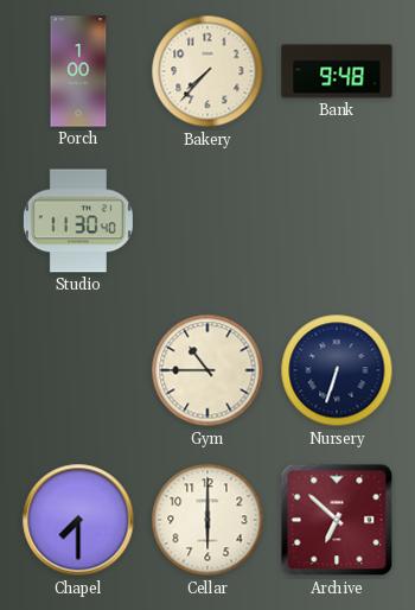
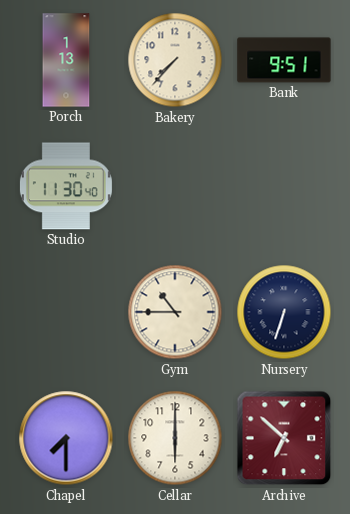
Porch: 1:00 -> 1:13
Bank: 9:48 -> 9:51
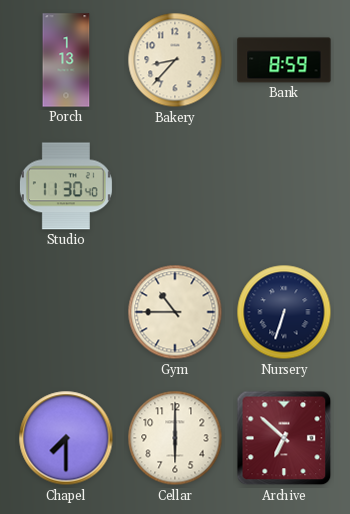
Bakery: 7:37 -> 8:37
Bank: 9:51 -> 8:59
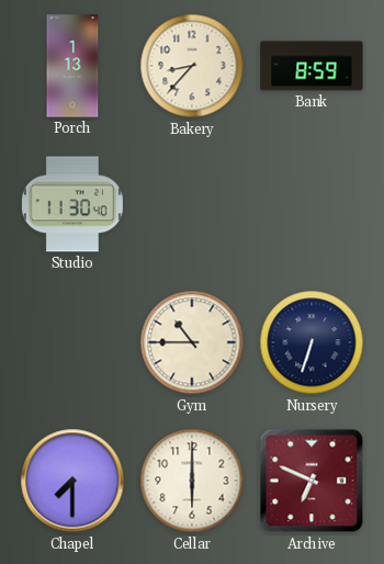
Archive: 6:52 -> 6:49
